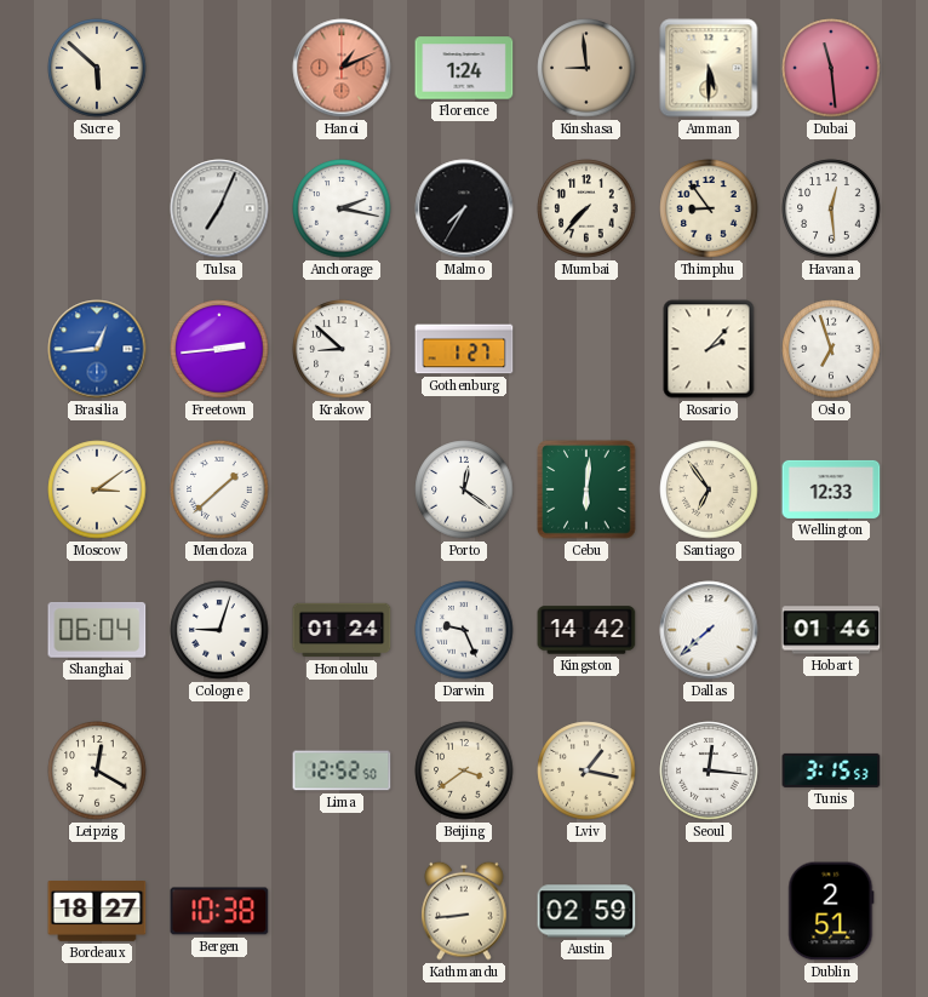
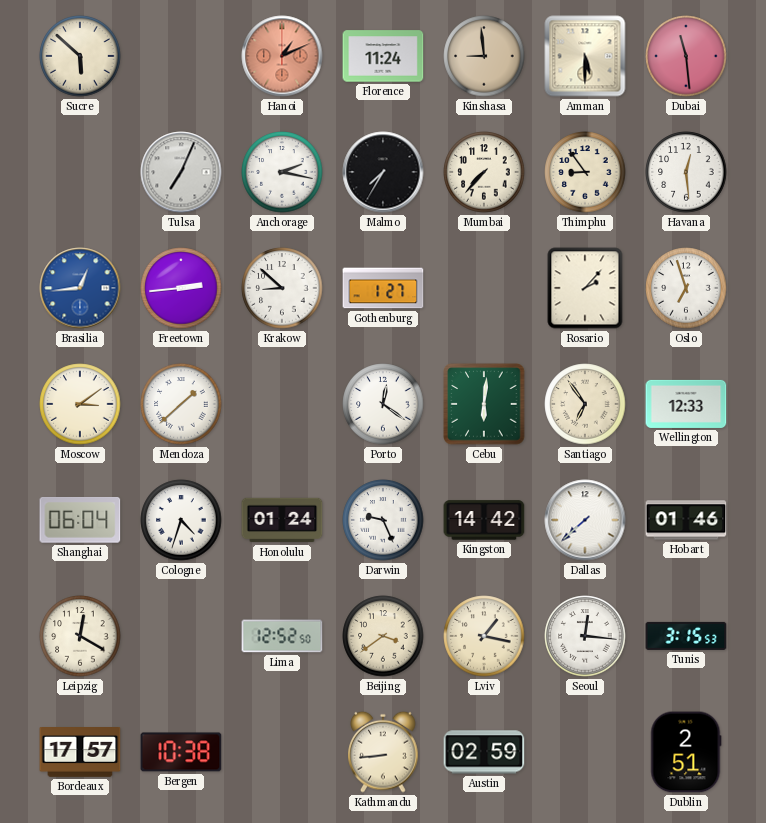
Florence: 1:24 -> 11:24
Cologne: 9:03 -> 4:33
Bordeaux: 18:27 -> 17:57
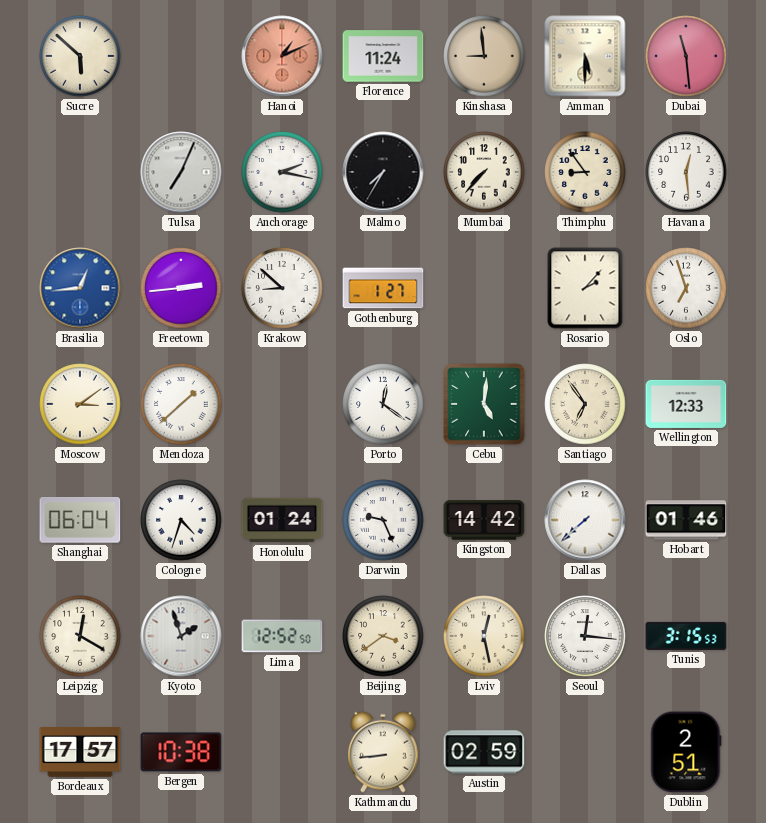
Cebu: 6:01 -> 5:01
Kyoto: none -> 1:57
Lviv: 1:17 -> 12:28
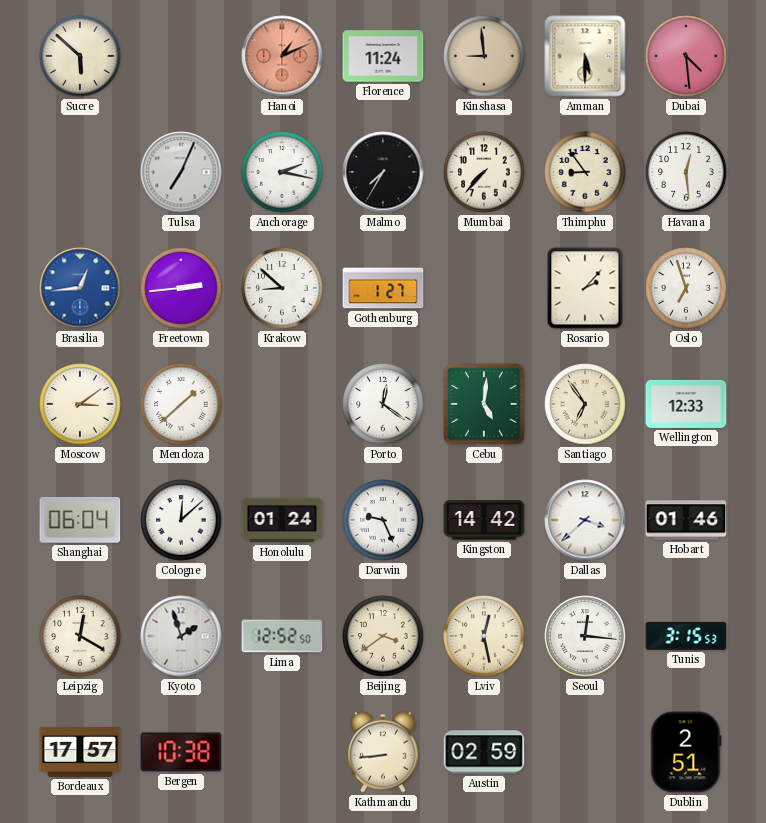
Dubai: 11:29 -> 4:29
Cologne: 4:33 -> 12:08
Dallas: 7:38 -> 3:38
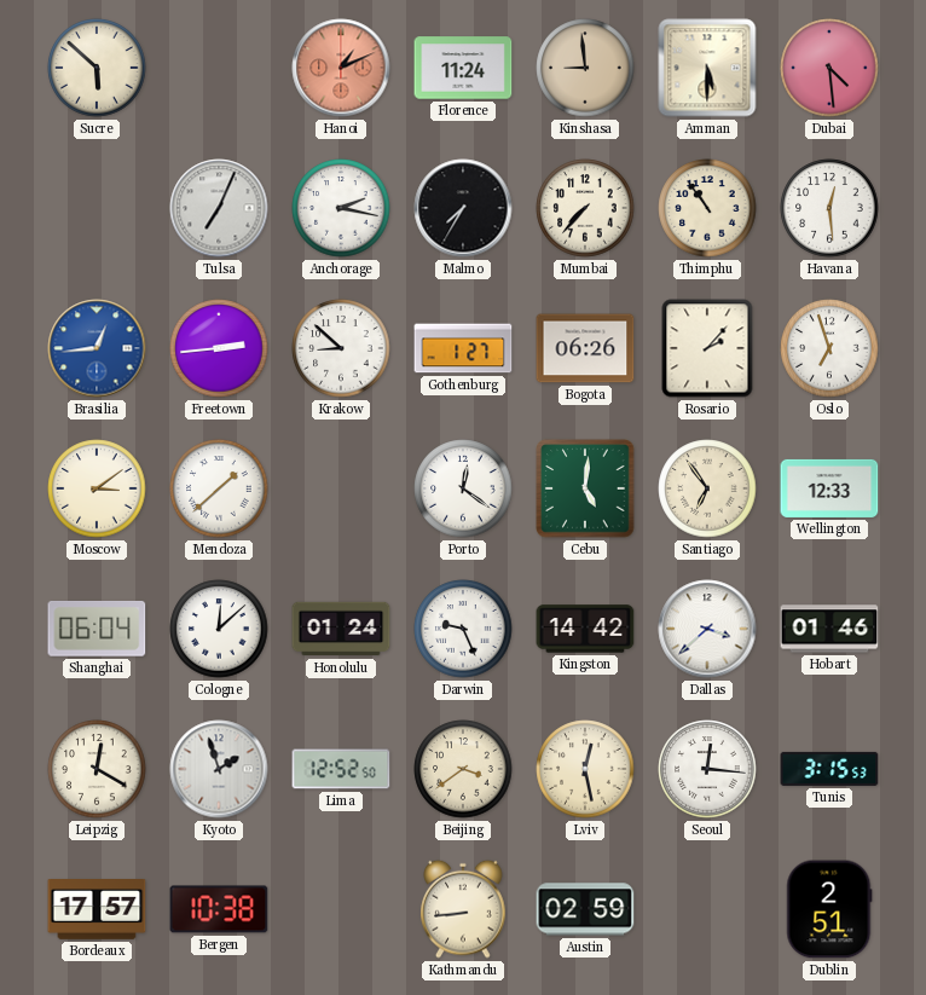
Thimphu: 8:54 -> 10:54
Bogota: none -> 06:26
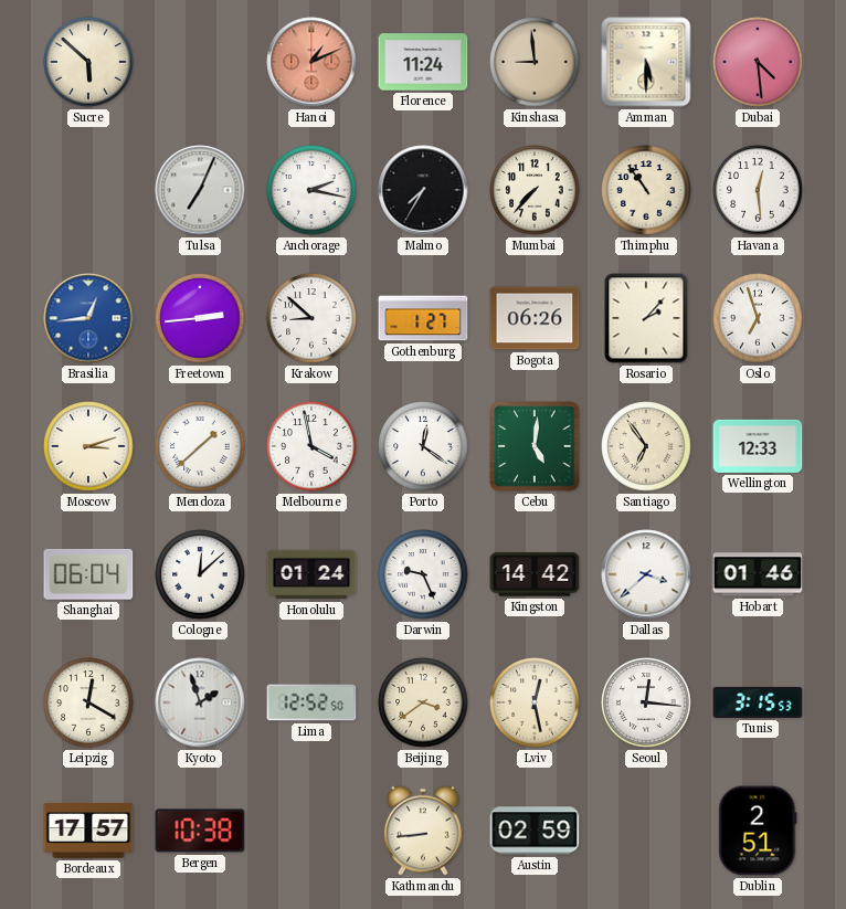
Moscow: 3:09 -> 3:12
Melbourne: none -> 3:58
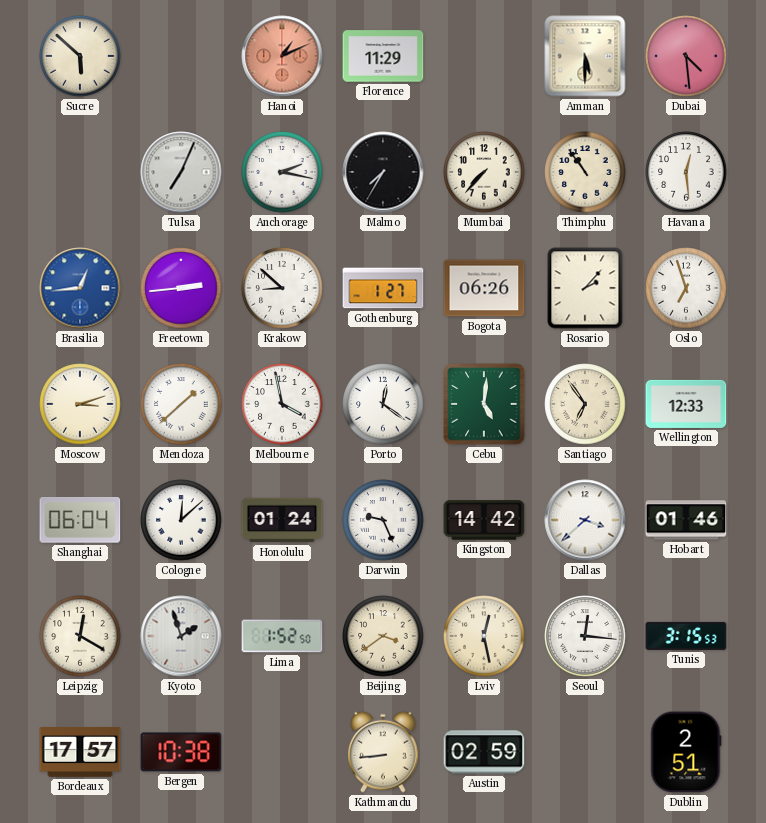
Florence: 11:24 -> 11:29
Kinshasa: 8:59 -> none
Lima: 12:52 -> 1:52
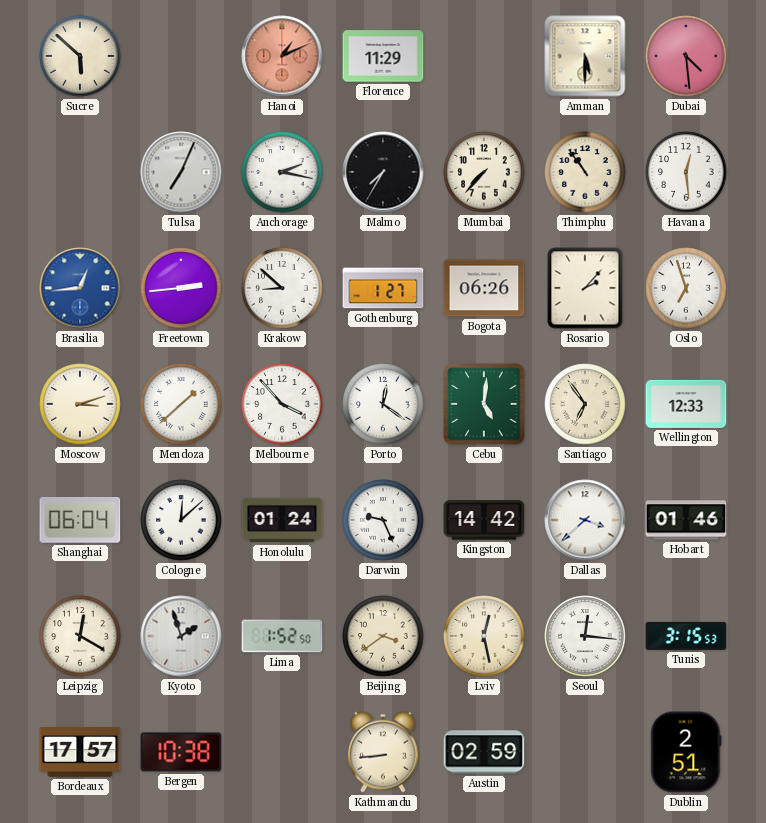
Melbourne: 3:58 -> 3:53
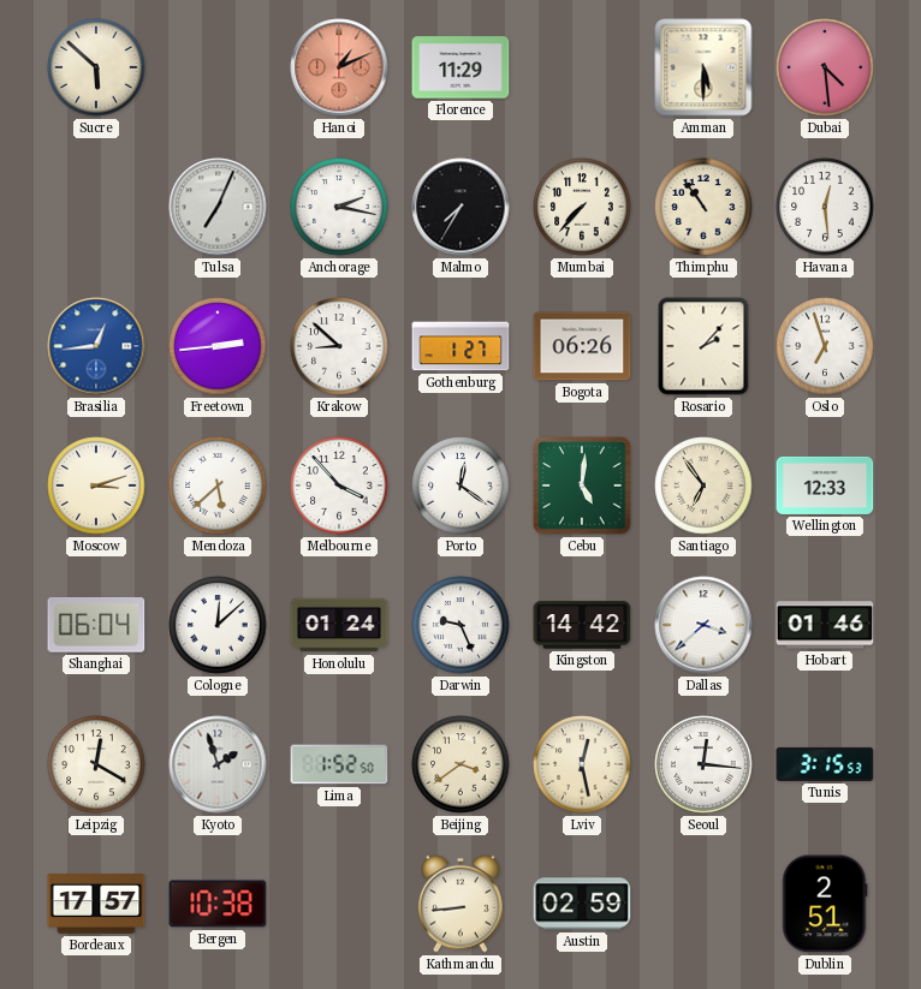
Mendoza: 1:38 -> 5:38
